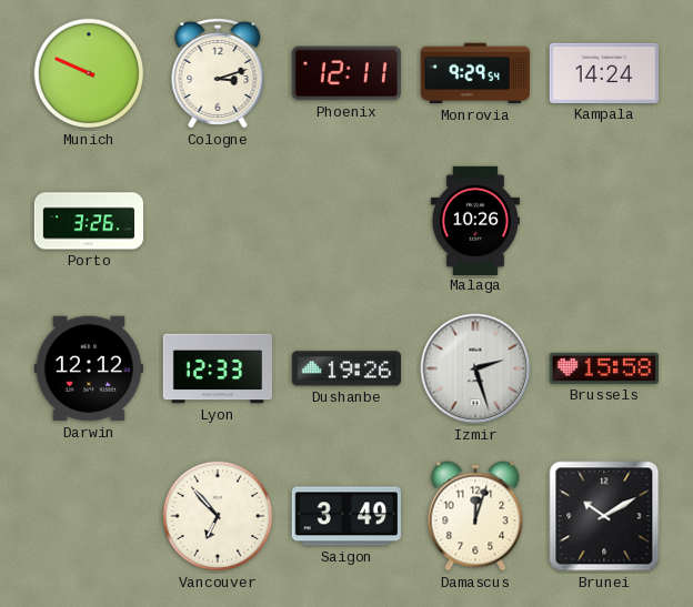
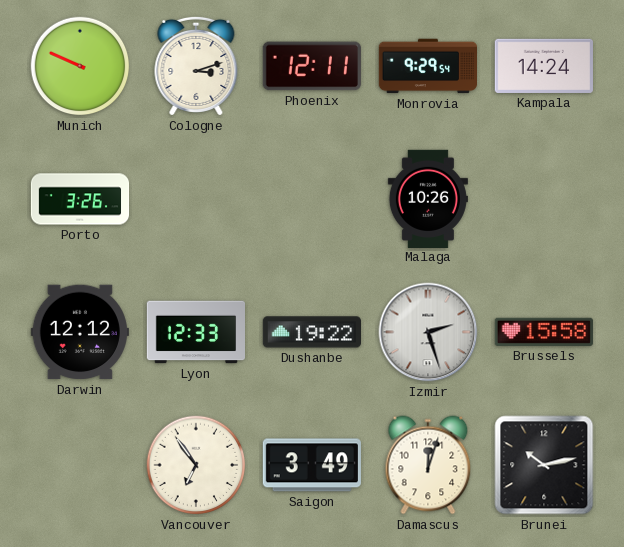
Dushanbe: 19:26 -> 19:22
Vancouver: 6:53 -> 6:54
Brunei: 10:10 -> 10:13
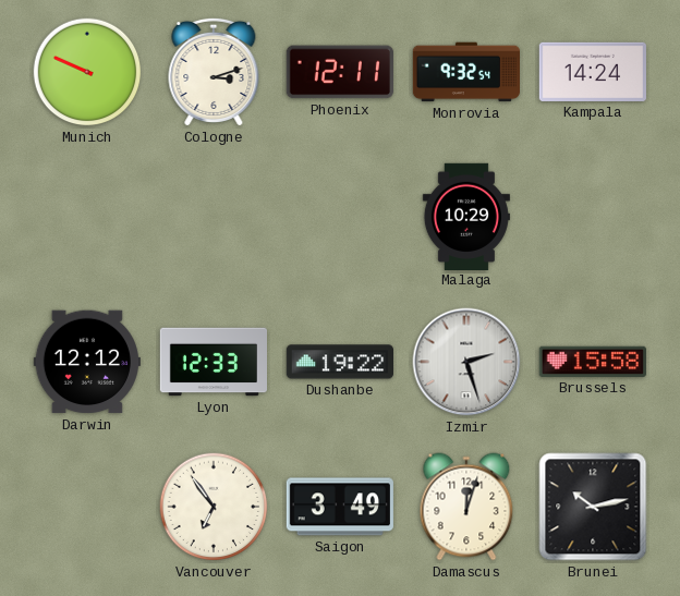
Monrovia: 9:29 -> 9:32
Porto: 3:26 -> none
Malaga: 10:26 -> 10:29
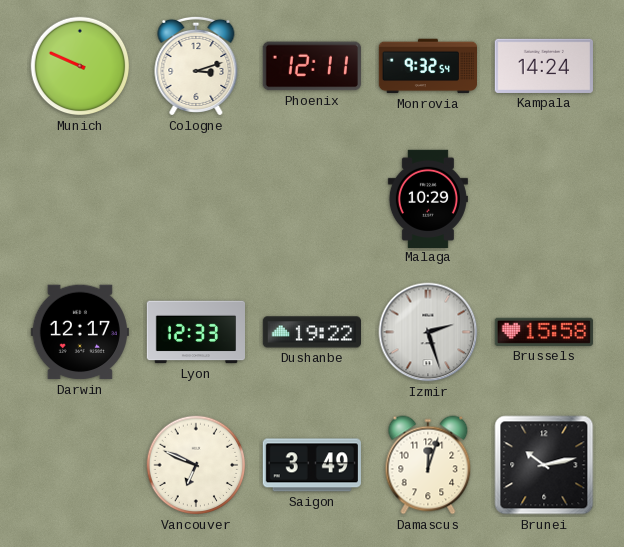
Darwin: 12:12 -> 12:17
Vancouver: 6:54 -> 6:49
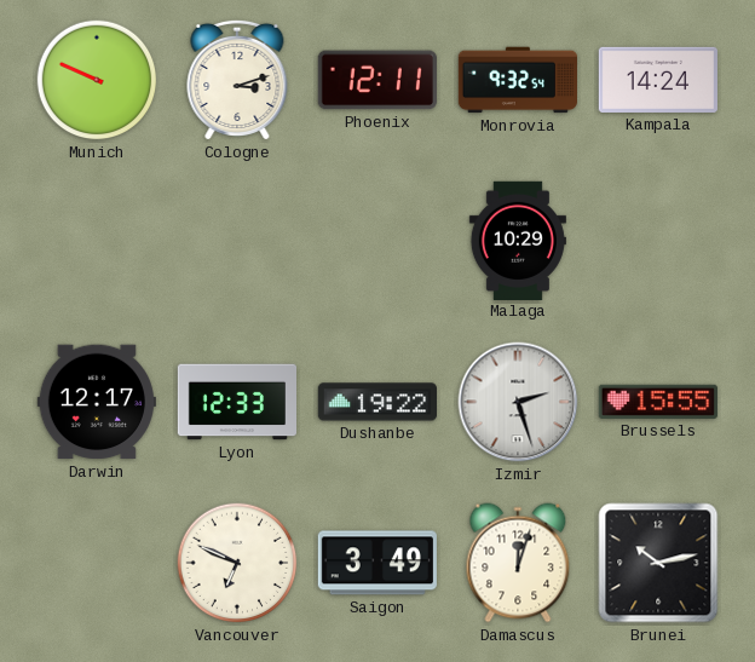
Brussels: 15:58 -> 15:55
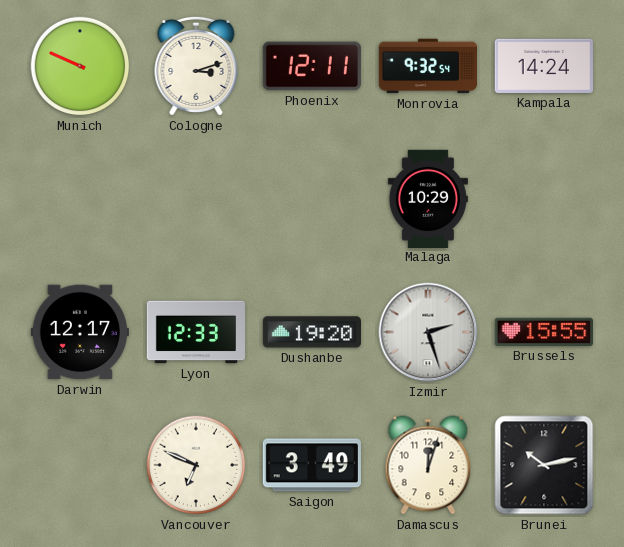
Dushanbe: 19:22 -> 19:20
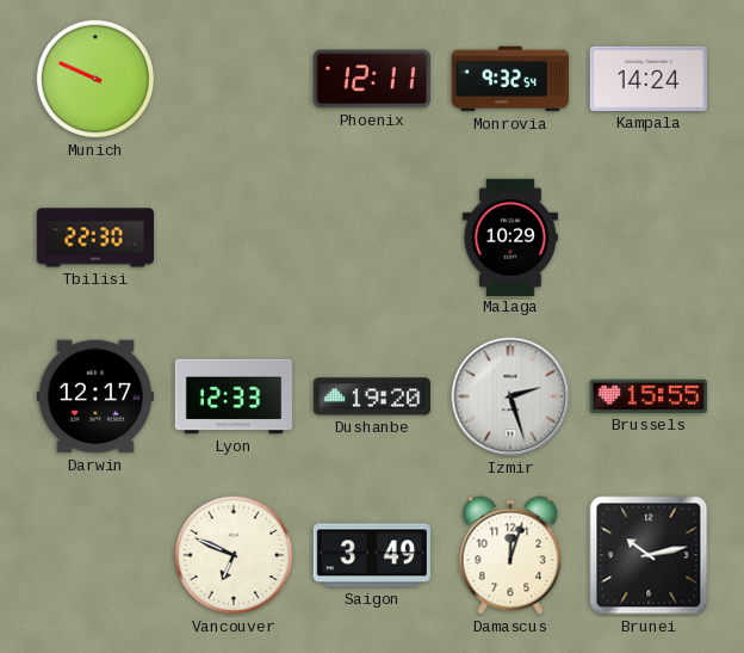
Cologne: 3:12 -> none
Tbilisi: none -> 22:30
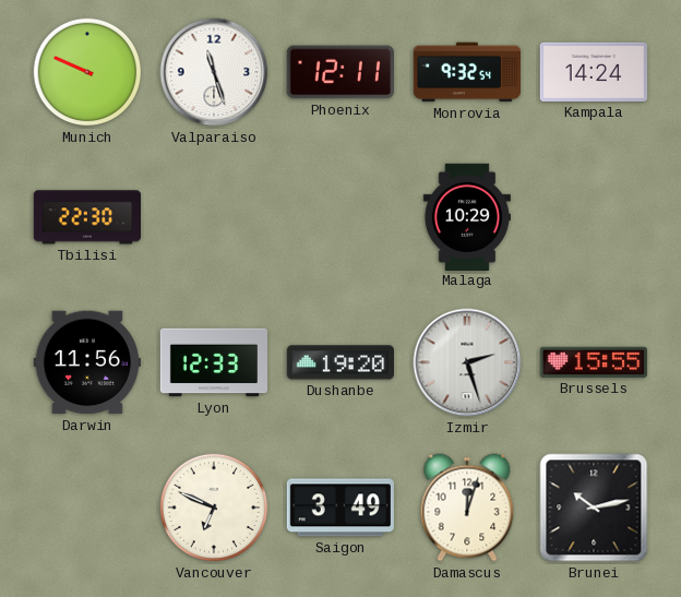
Valparaiso: none -> 11:27
Darwin: 12:17 -> 11:56
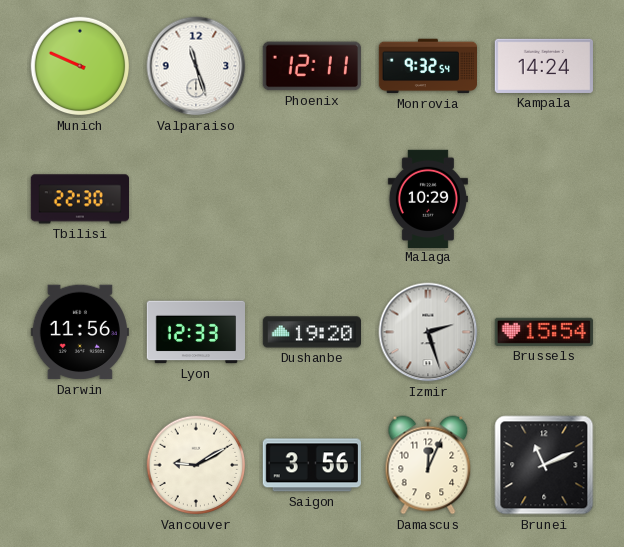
Brussels: 15:55 -> 15:54
Vancouver: 6:49 -> 9:10
Saigon: 3:49 -> 3:56
Damascus: 12:03 -> 12:04
Brunei: 10:13 -> 11:11
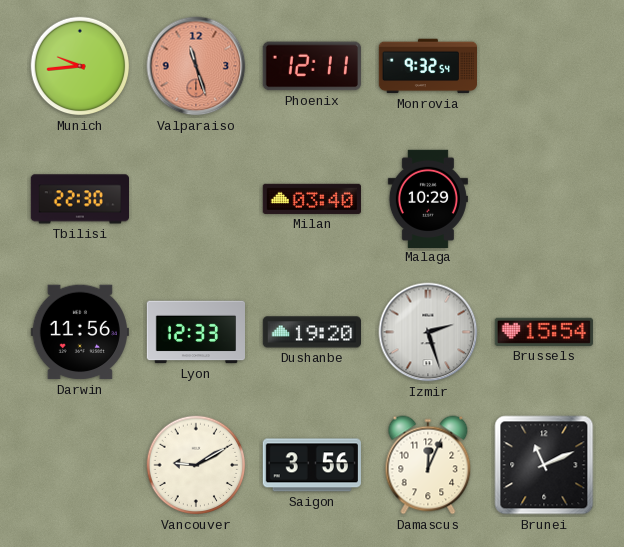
Munich: 9:49 -> 9:44
Valparaiso dial: white -> salmon
Kampala: 14:24 -> none
Milan: none -> 03:40
